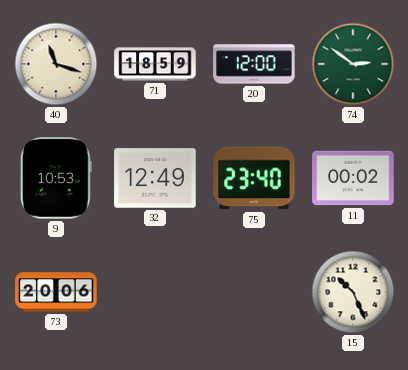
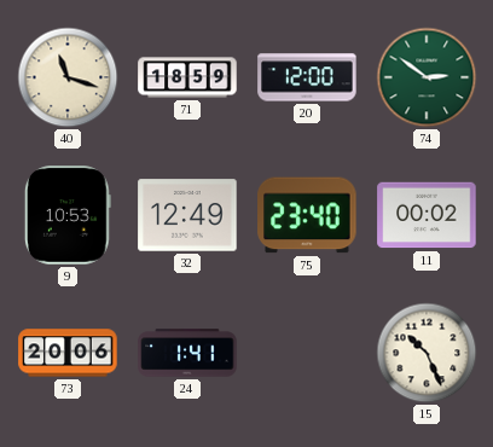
24: none -> 1:41
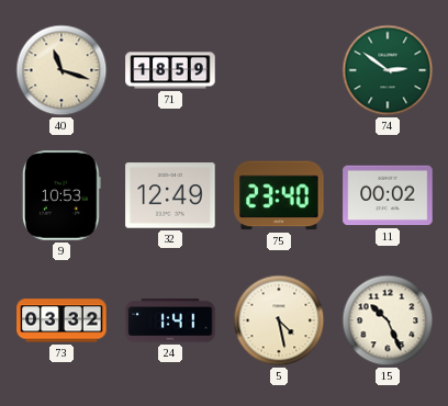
20: 12:00 -> none
73: 20:06 -> 03:32
5: none -> 4:28
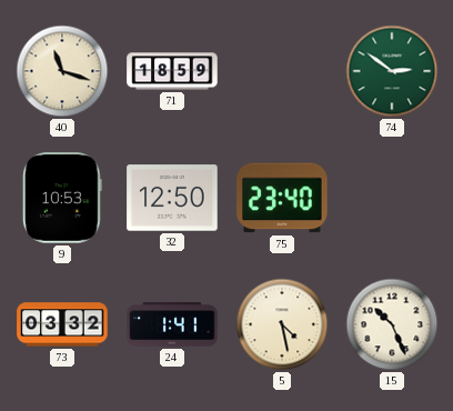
32: 12:49 -> 12:50
11: 00:02 -> none
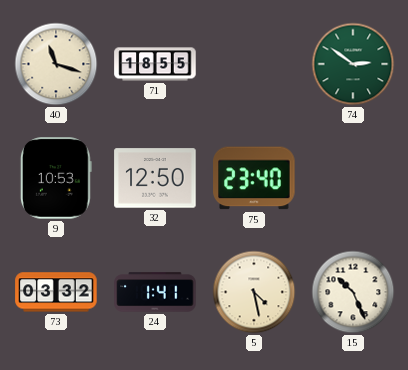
71: 18:59 -> 18:55
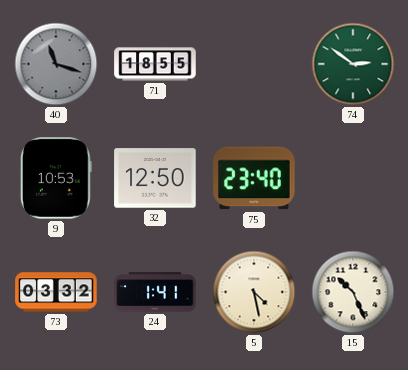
40 dial: cream -> grey
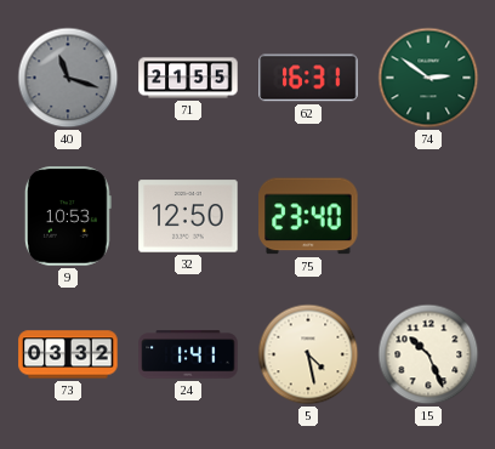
71: 18:55 -> 21:55
62: none -> 16:31
